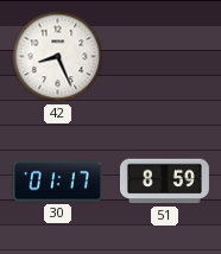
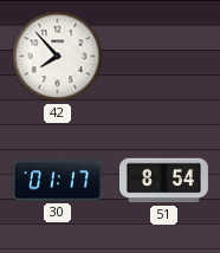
42: 8:26 -> 7:53
51: 8:59 -> 8:54
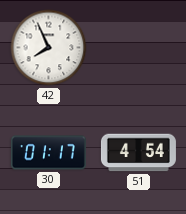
42: 7:53 -> 7:56
51: 8:54 -> 4:54
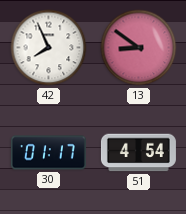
13: none -> 8:51
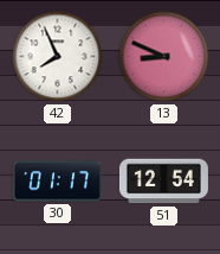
13: 8:51 -> 8:49
51: 4:54 -> 12:54
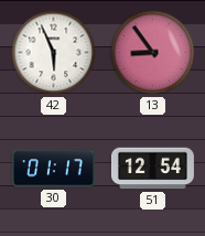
42: 7:56 -> 5:56
13: 8:49 -> 8:54
